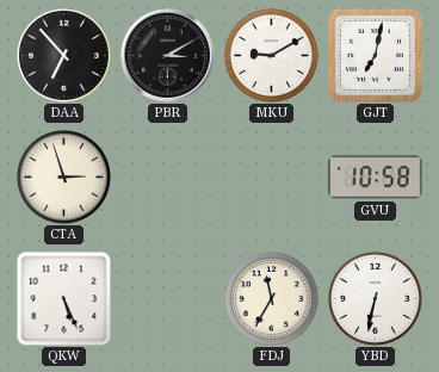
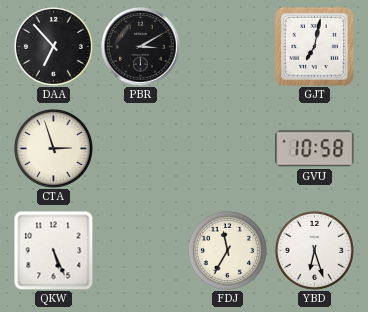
MKU: 9:10 -> none
YBD: 6:32 -> 6:27
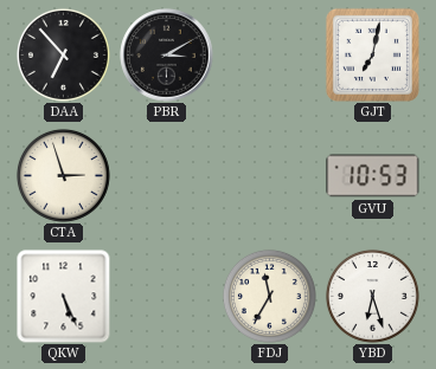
GVU: 10:58 -> 10:53
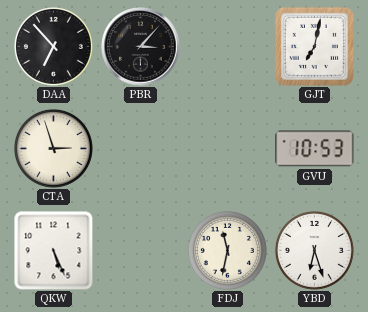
PBR: 3:10 -> 3:07
FDJ: 11:35 -> 11:32
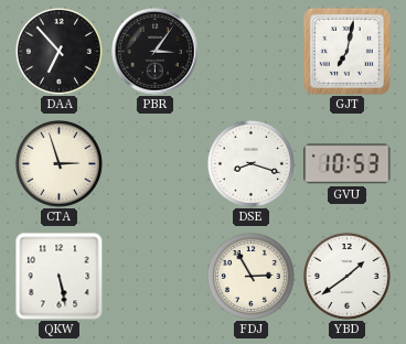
PBR: 3:07 -> 3:06
DSE: none -> 8:18
QKW: 5:26 -> 5:28
FDJ: 11:32 -> 2:55
YBD: 6:27 -> 1:39
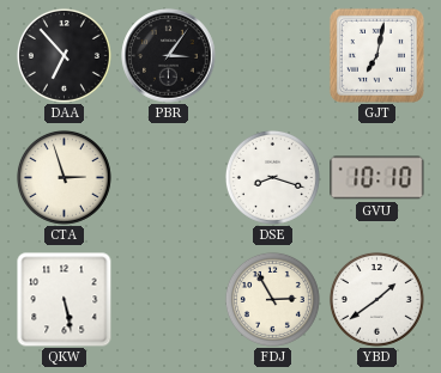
GVU: 10:53 -> 10:10
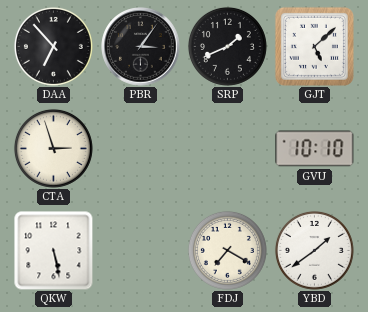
SRP: none -> 1:41
GJT: 7:02 -> 5:08
DSE: 8:18 -> none
FDJ: 2:55 -> 7:20
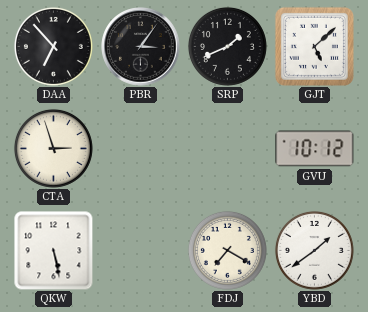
GVU: 10:10 -> 10:12
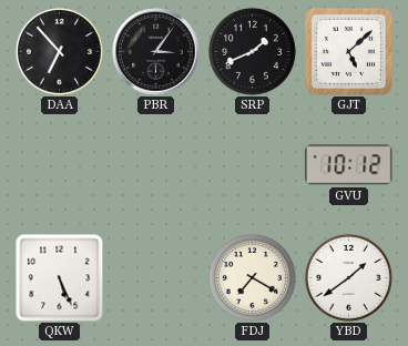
CTA: 2:57 -> none
QKW: 5:28 -> 5:26
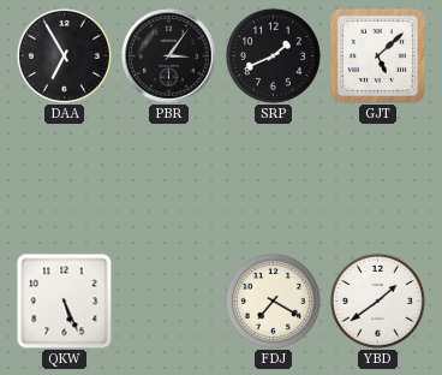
DAA: 6:53 -> 6:55
GVU: 10:12 -> none
